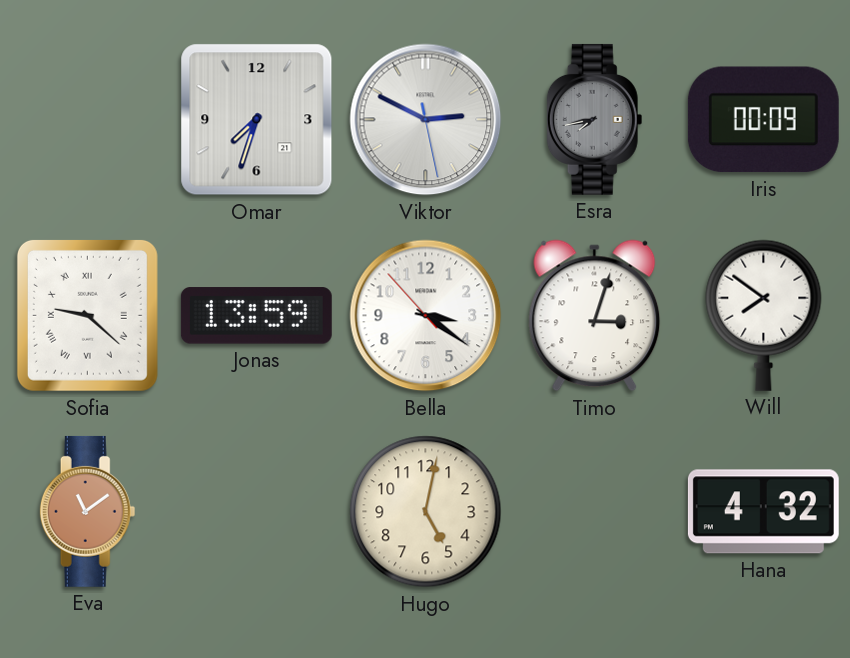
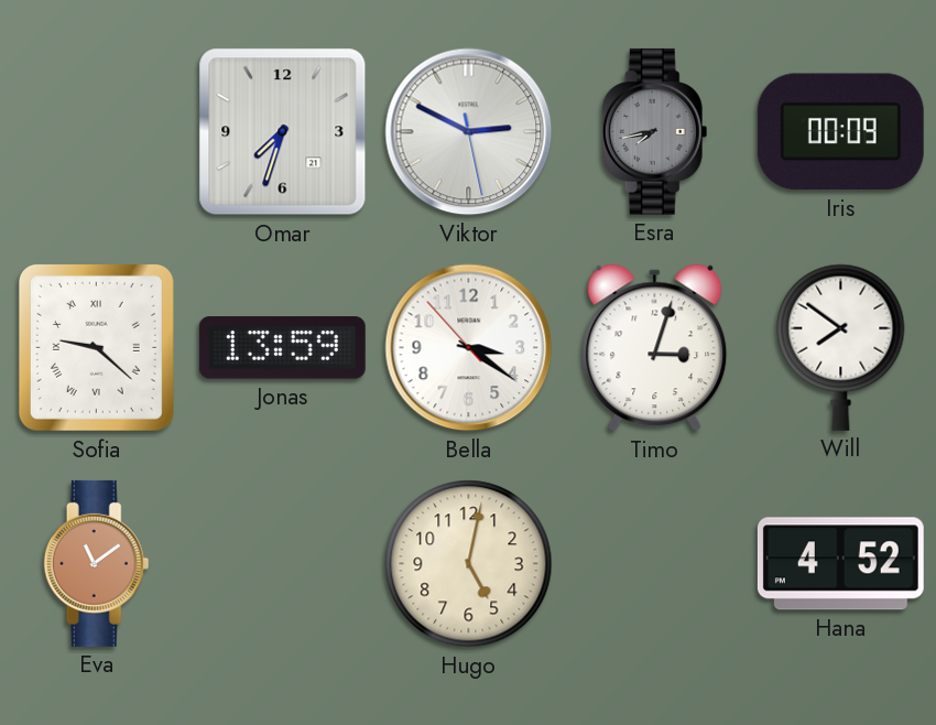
Hana: 4:32 -> 4:52
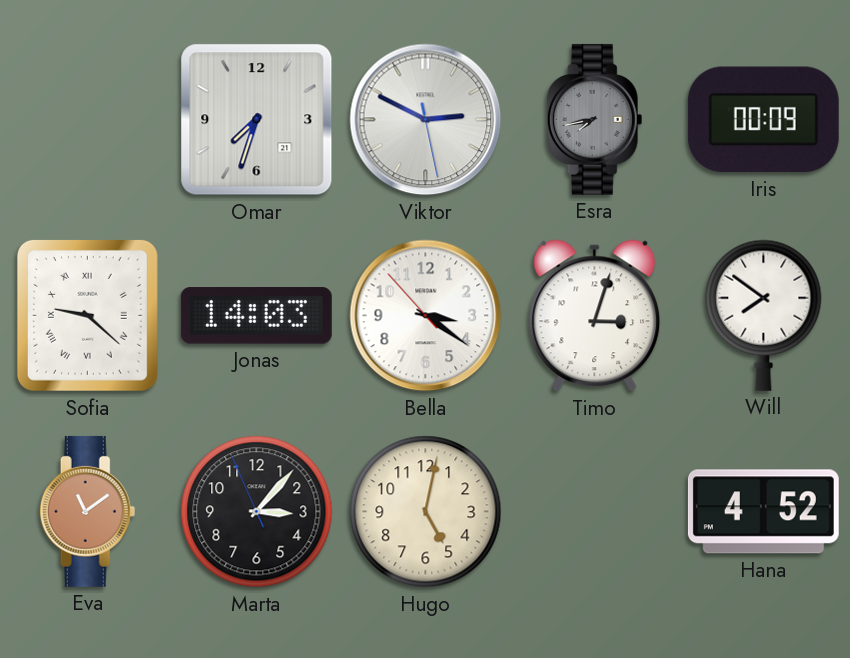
Jonas: 13:59 -> 14:03
Marta: none -> 3:06
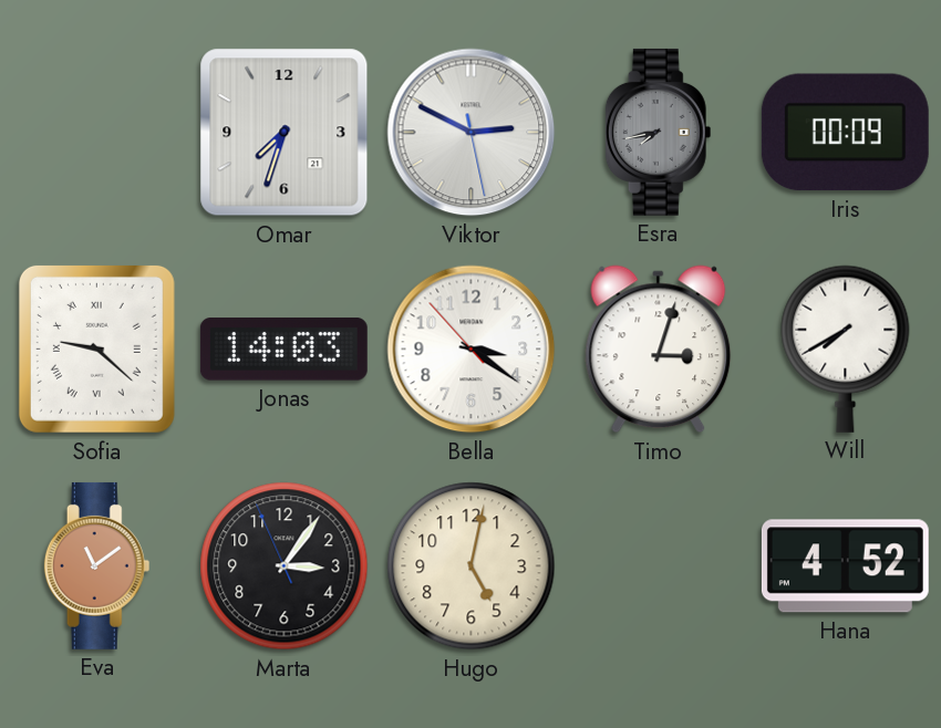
Will: 7:51 -> 7:40
Marta: 3:06 -> 3:05
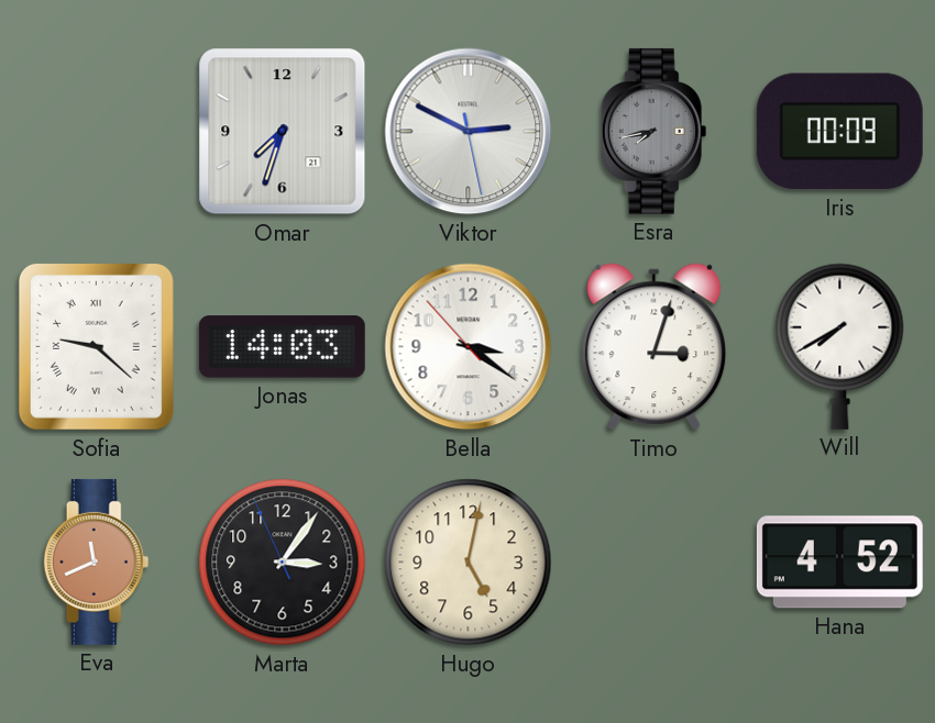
Eva: 11:09 -> 11:41
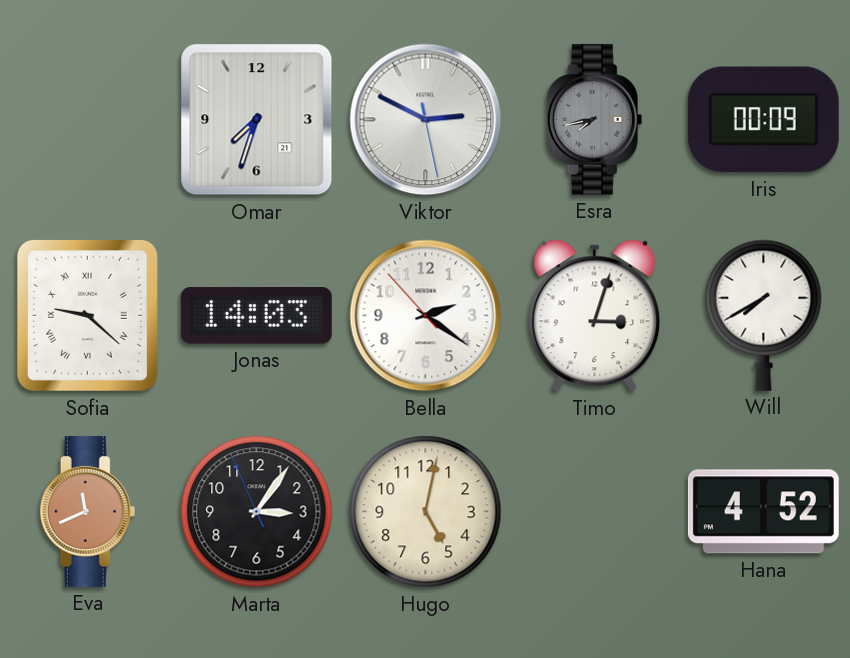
Bella: 3:20 -> 2:20
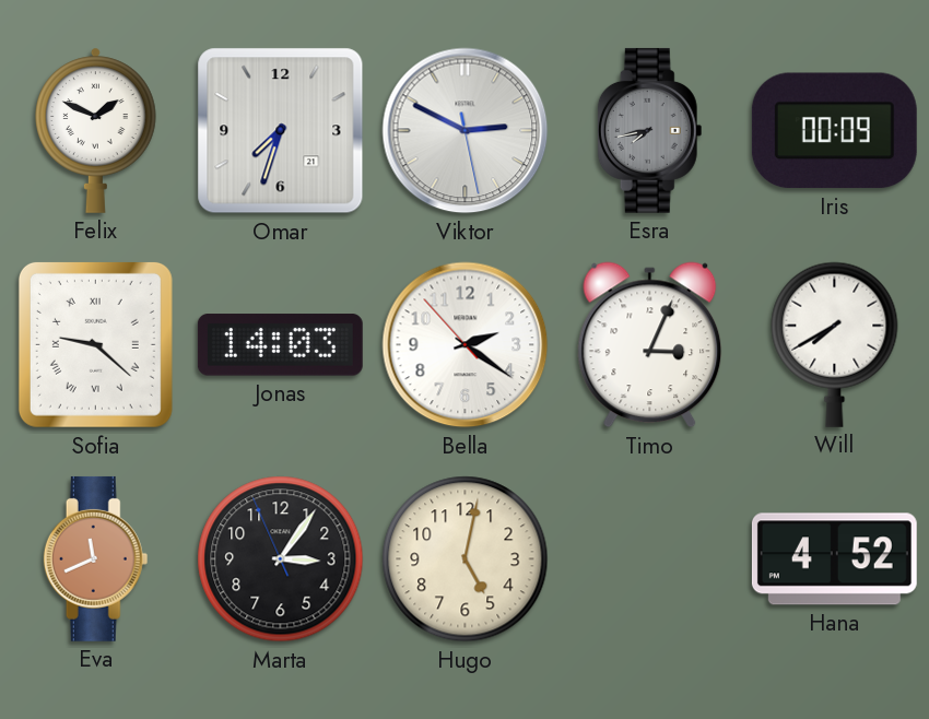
Felix: none -> 1:49
Timo: 3:03 -> 3:04
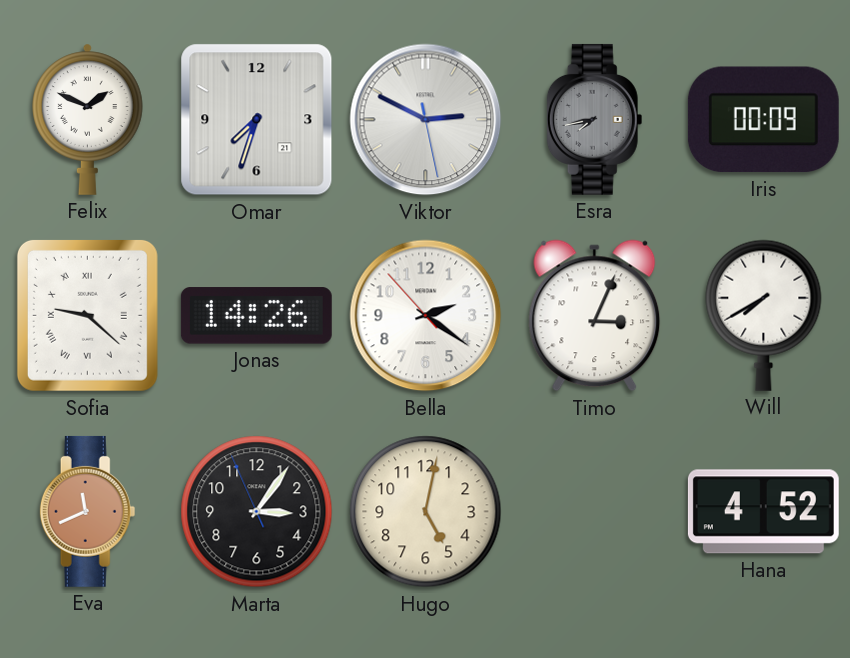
Jonas: 14:03 -> 14:26
